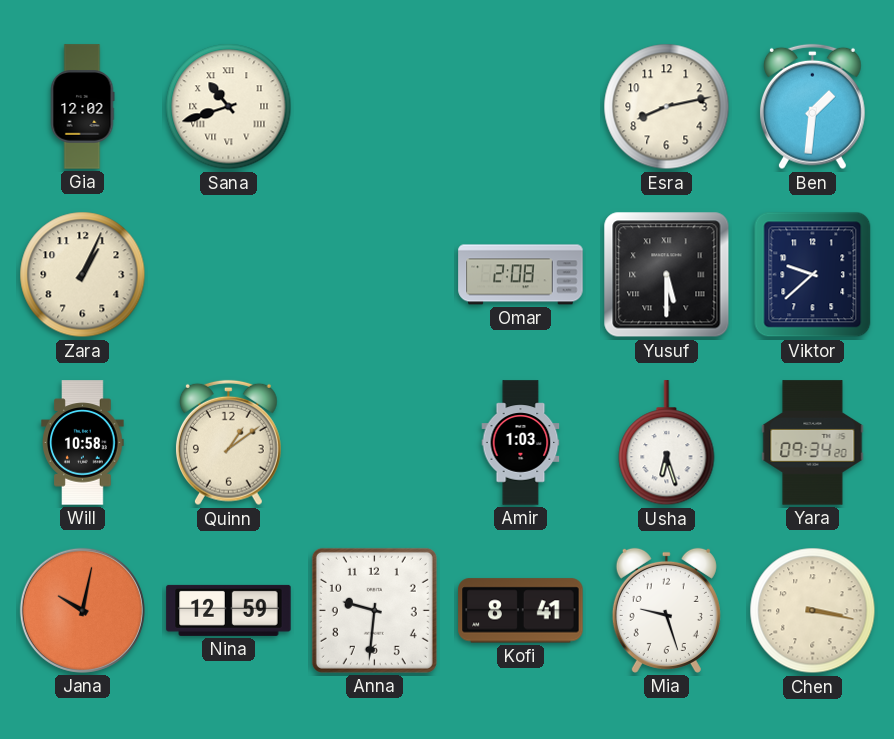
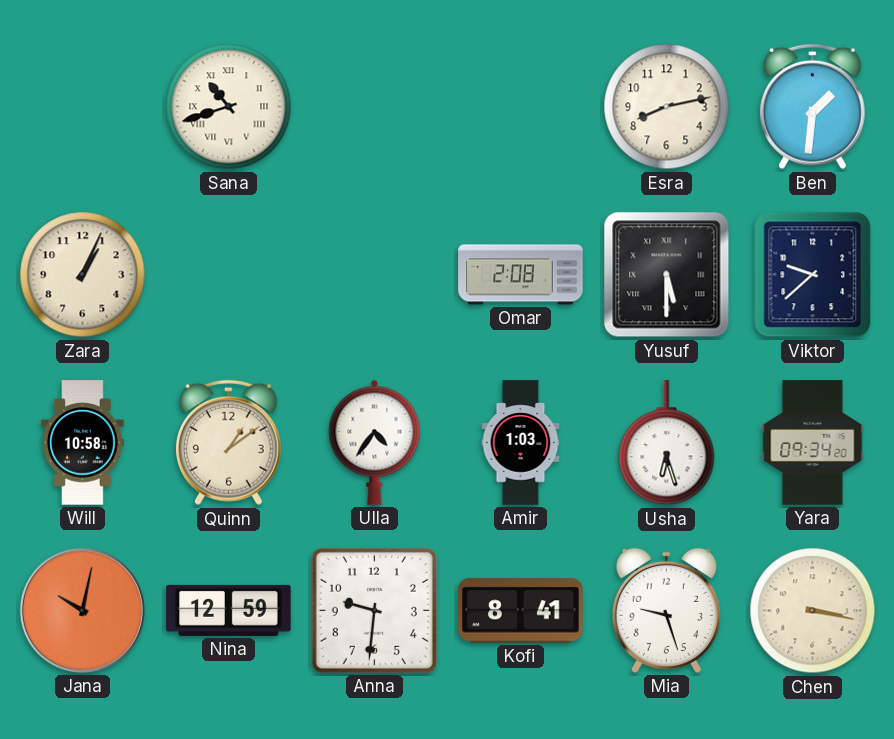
Gia: 12:02 -> none
Ulla: none -> 4:36
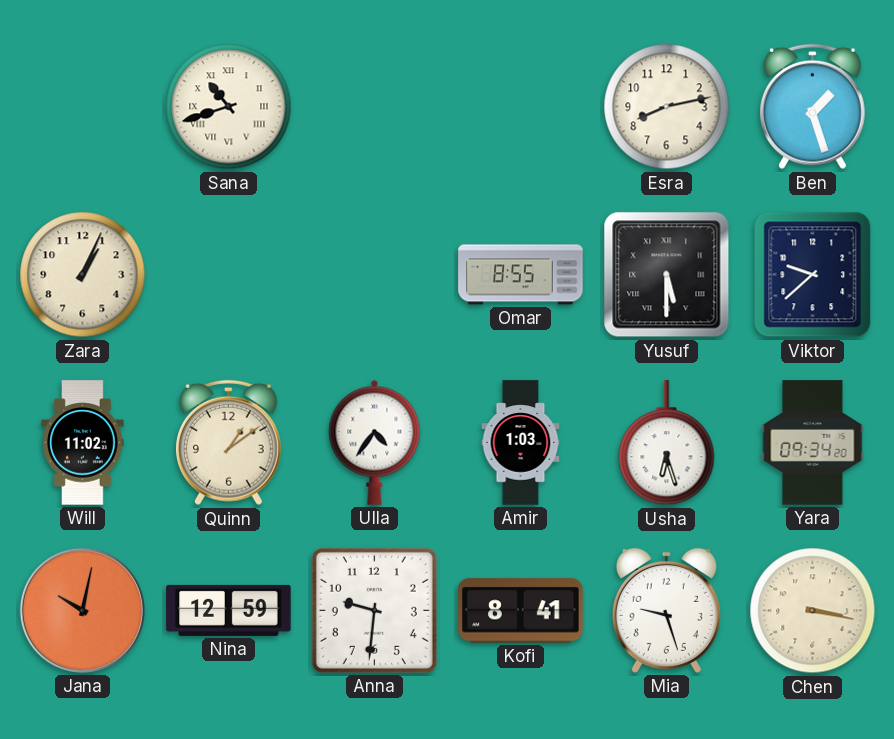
Ben: 1:31 -> 1:27
Omar: 2:08 -> 8:55
Will: 10:58 -> 11:02
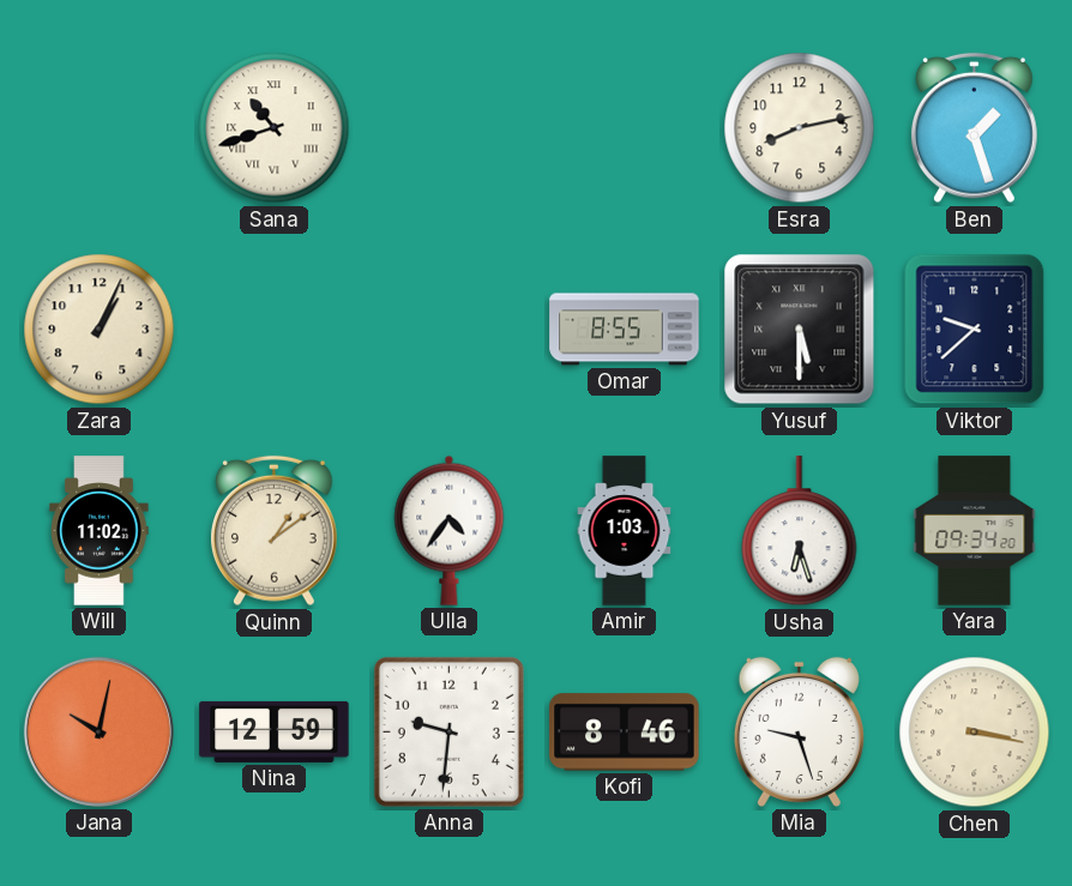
Kofi: 8:41 -> 8:46
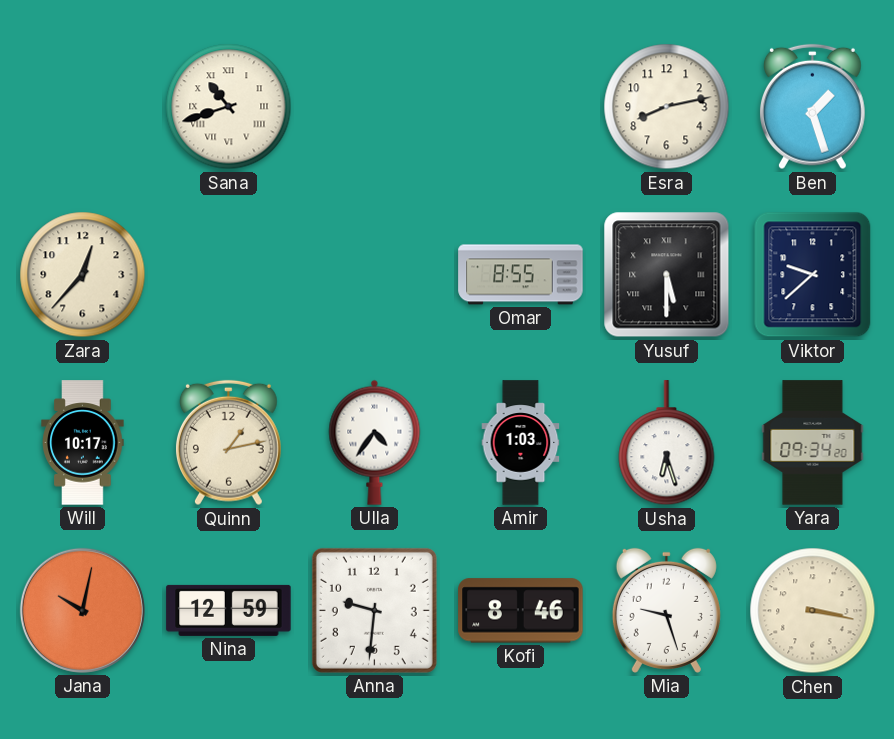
Zara: 1:04 -> 12:37
Will: 11:02 -> 10:17
Quinn: 1:09 -> 1:13
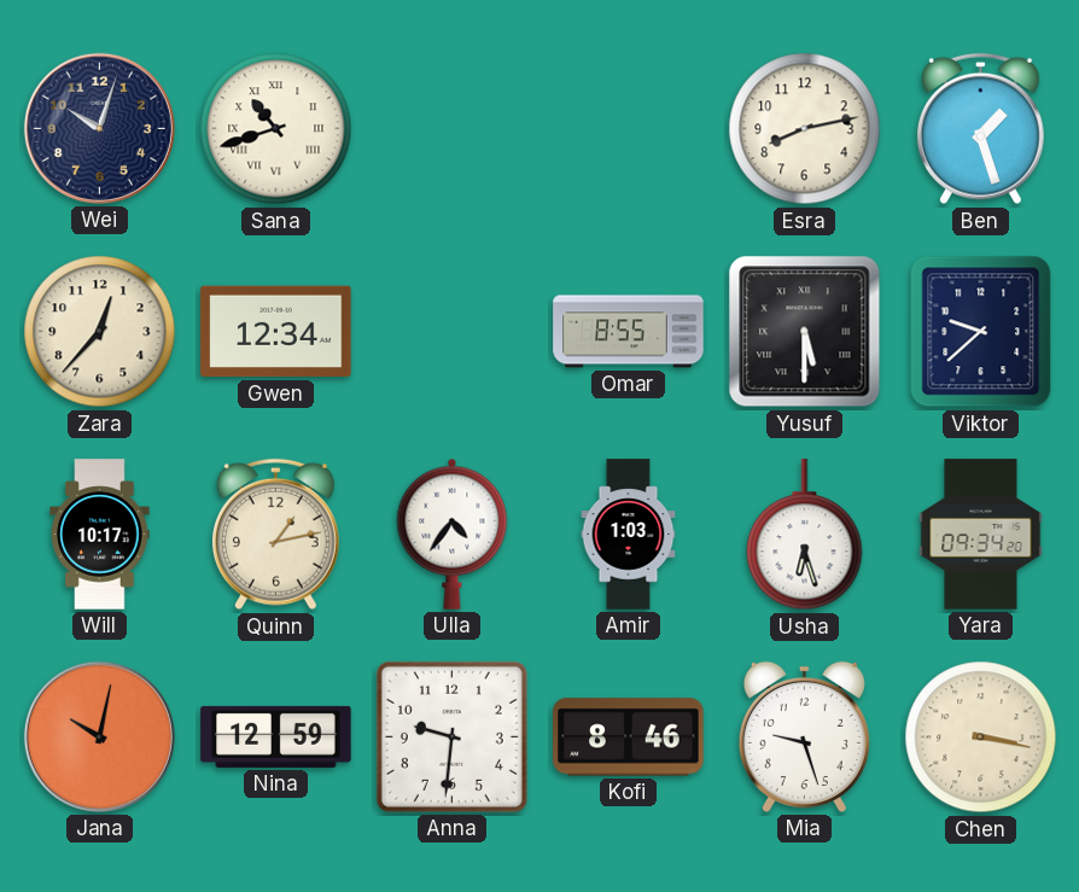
Wei: none -> 10:03
Gwen: none -> 12:34
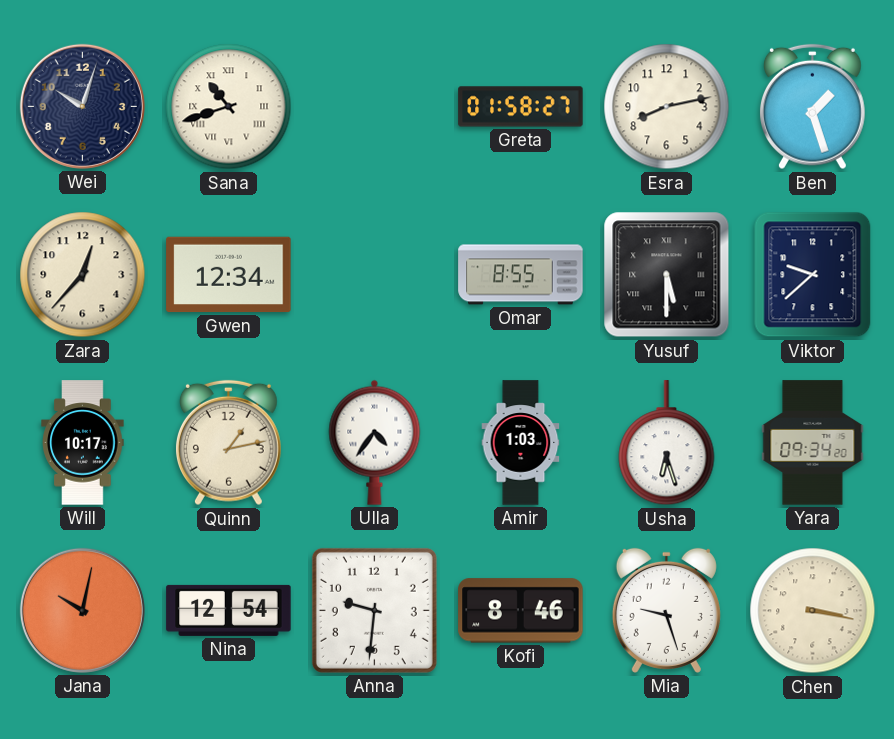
Greta: none -> 01:58
Nina: 12:59 -> 12:54
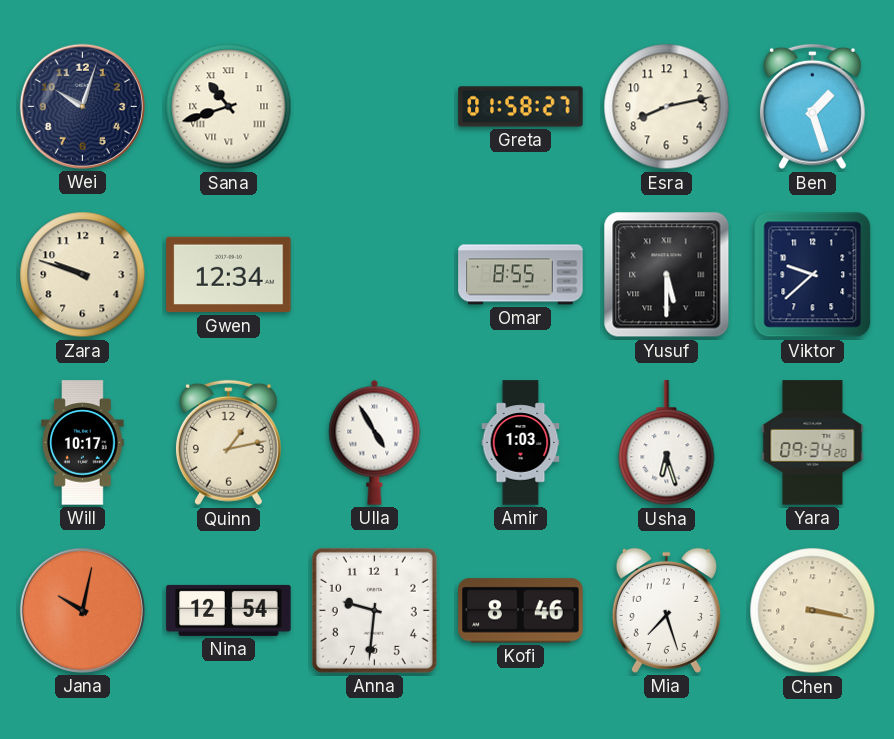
Zara: 12:37 -> 9:48
Ulla: 4:36 -> 4:55
Mia: 9:27 -> 7:27
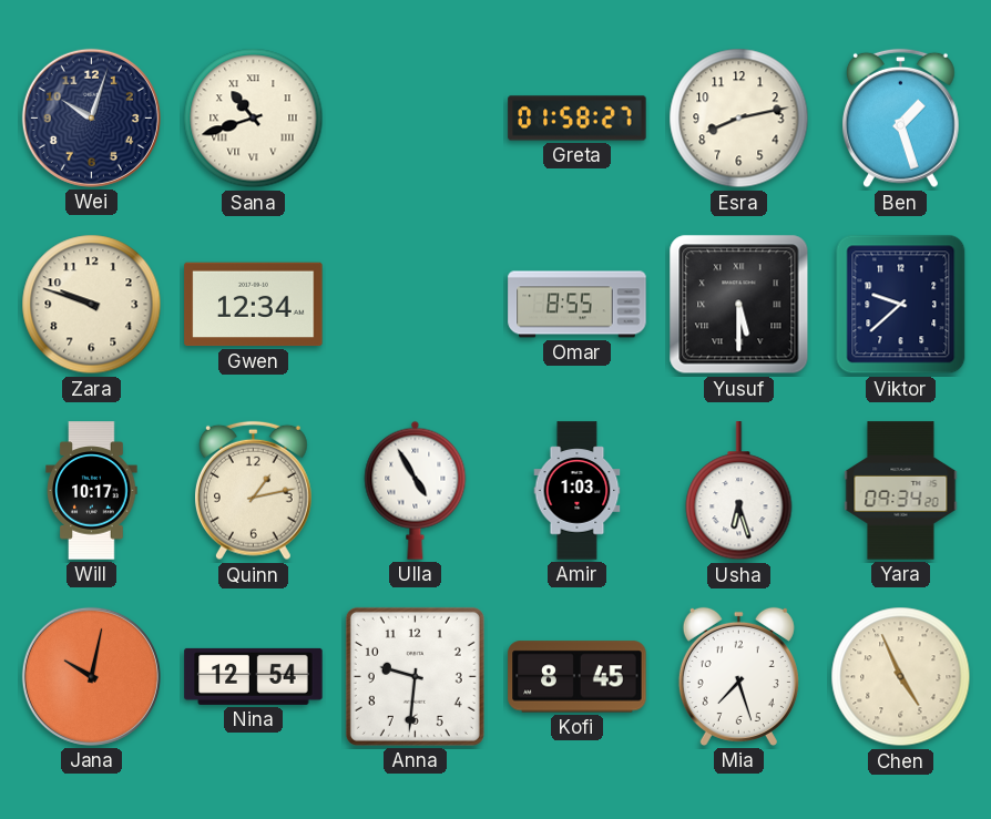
Kofi: 8:46 -> 8:45
Chen: 3:17 -> 4:56
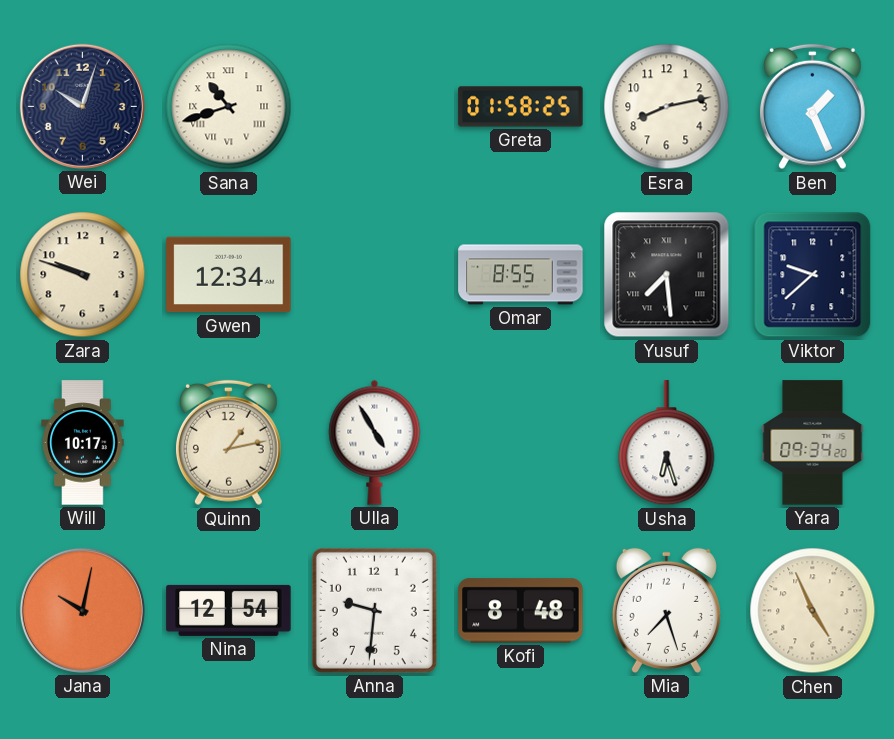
Greta: 01:58:27 -> 01:58:25
Ben: 1:27 -> 1:26
Yusuf: 5:30 -> 7:29
Amir: 1:03 -> none
Kofi: 8:45 -> 8:48
